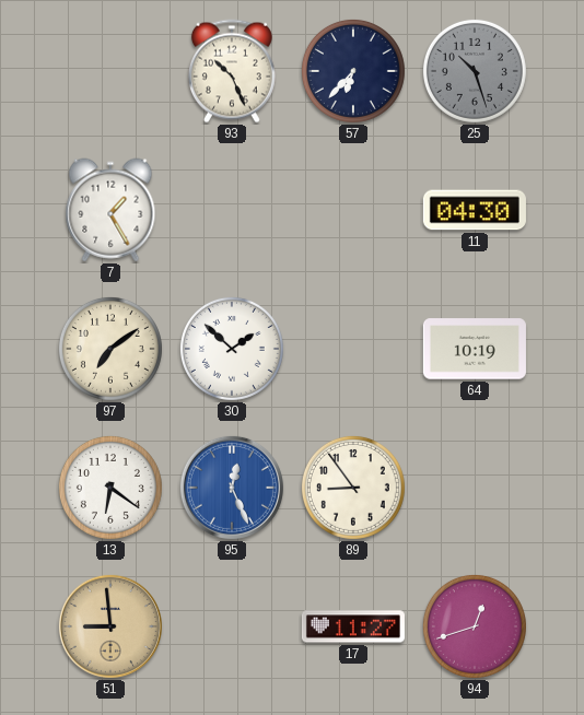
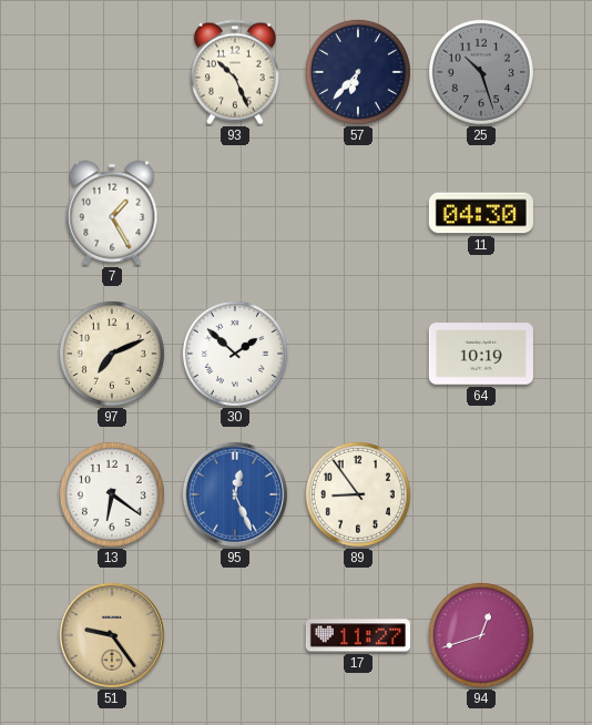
97: 7:09 -> 7:11
51: 8:59 -> 9:24
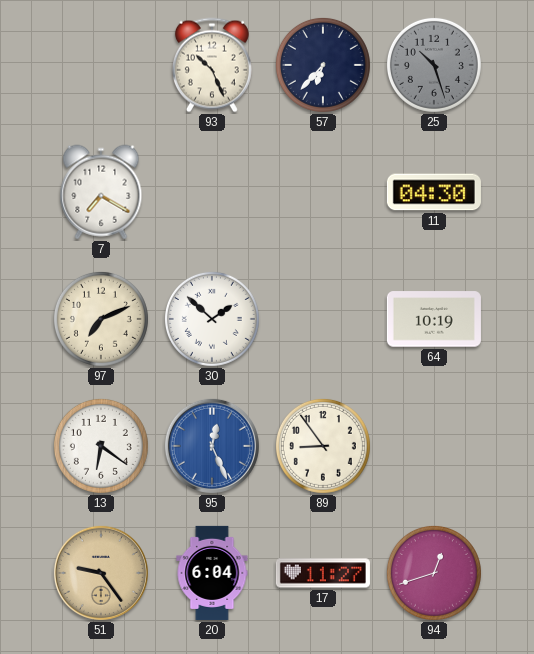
7: 1:25 -> 7:20
20: none -> 6:04
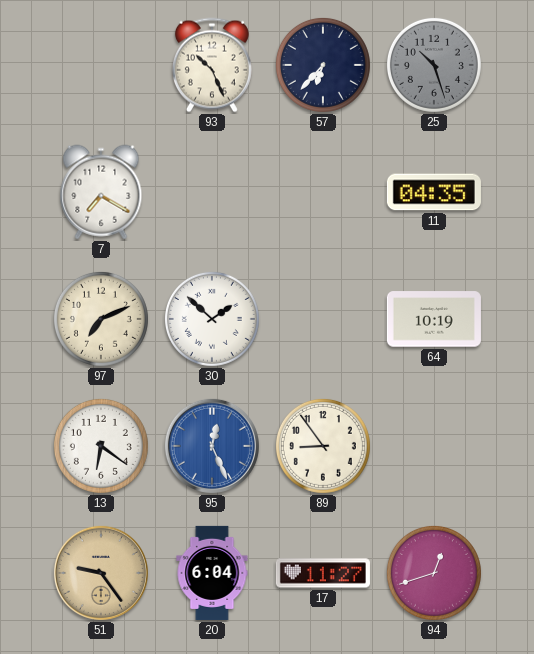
11: 04:30 -> 04:35
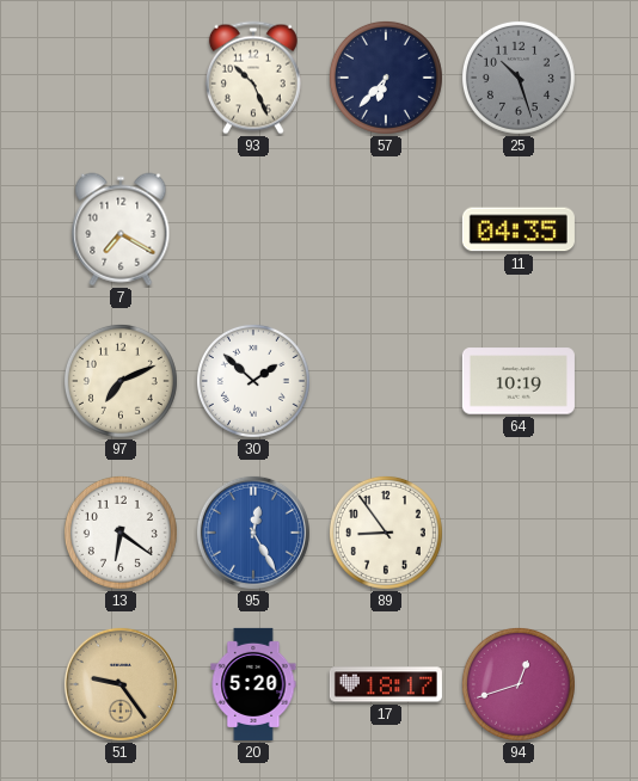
95: 12:26 -> 12:25
20: 6:04 -> 5:20
17: 11:27 -> 18:17
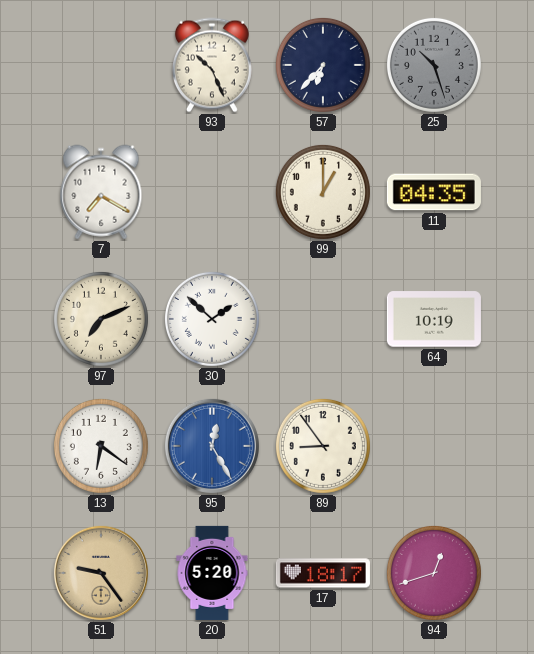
99: none -> 1:00
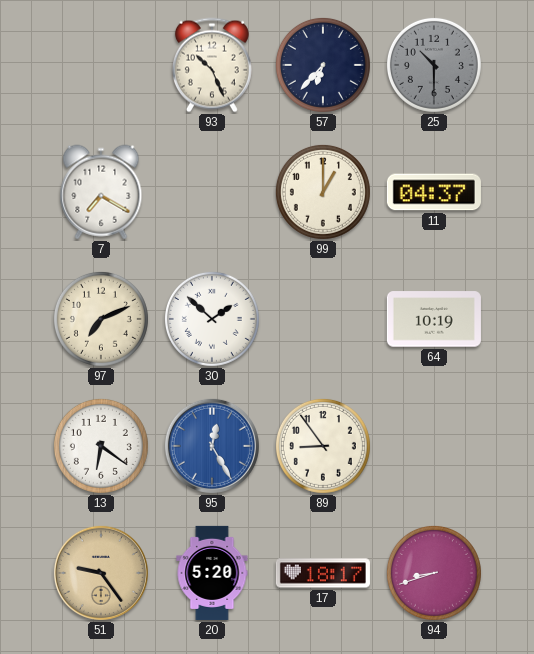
25: 10:27 -> 10:30
11: 04:35 -> 04:37
94: 12:42 -> 8:42
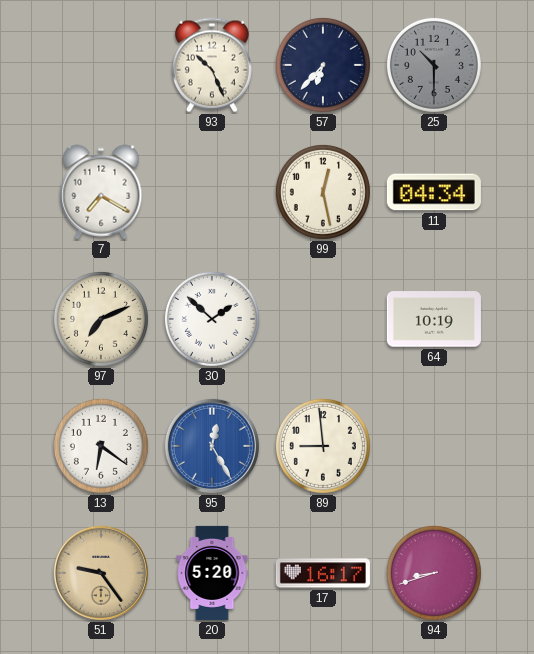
99: 1:00 -> 12:28
11: 04:37 -> 04:34
89: 8:54 -> 8:59
17: 18:17 -> 16:17
